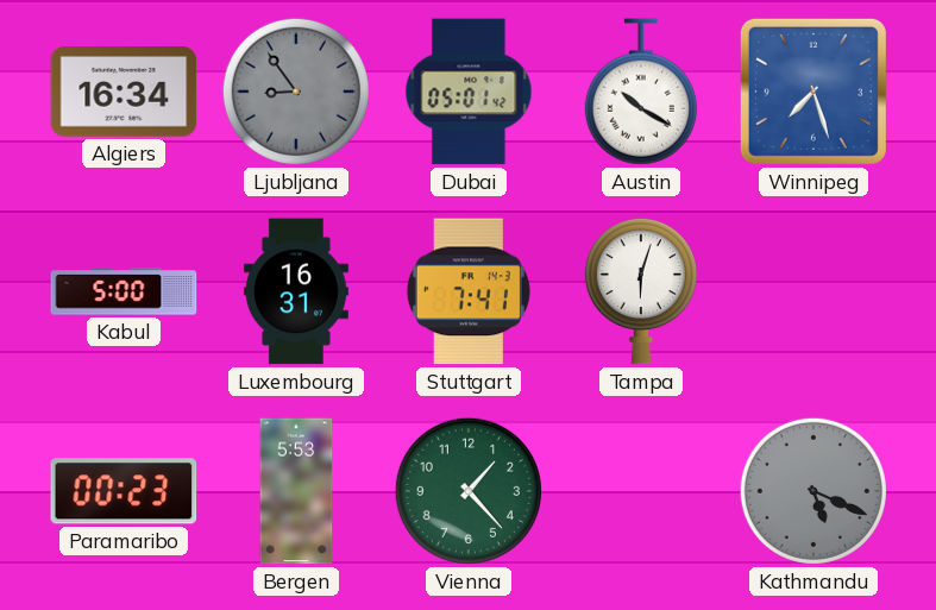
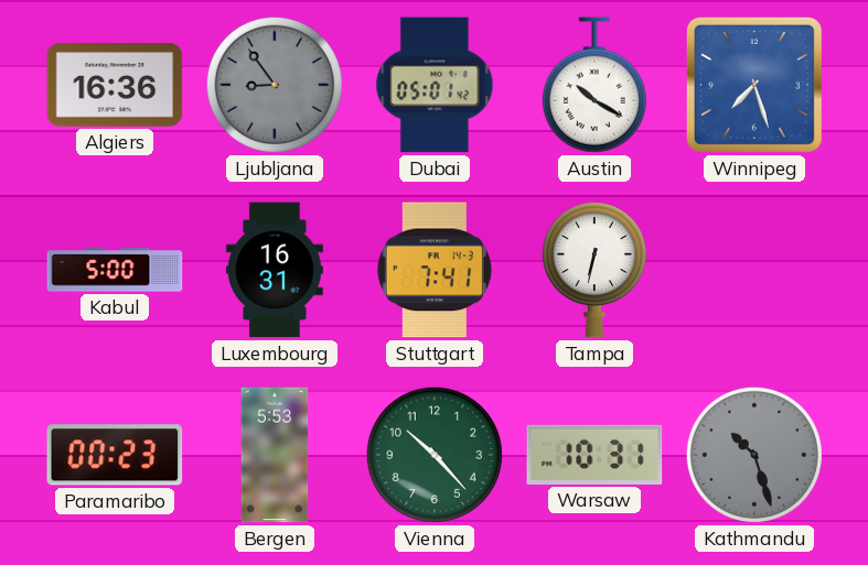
Algiers: 16:34 -> 16:36
Tampa: 6:03 -> 6:32
Vienna: 1:23 -> 10:23
Warsaw: none -> 10:31
Kathmandu: 5:19 -> 10:27
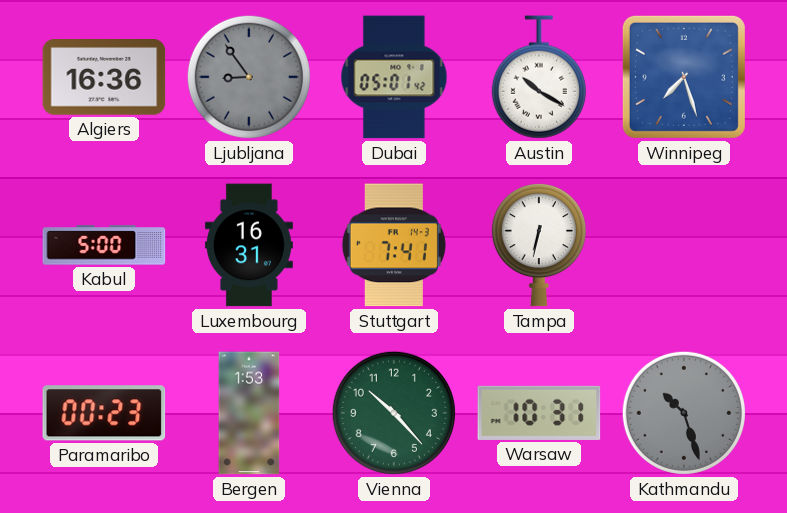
Bergen: 5:53 -> 1:53
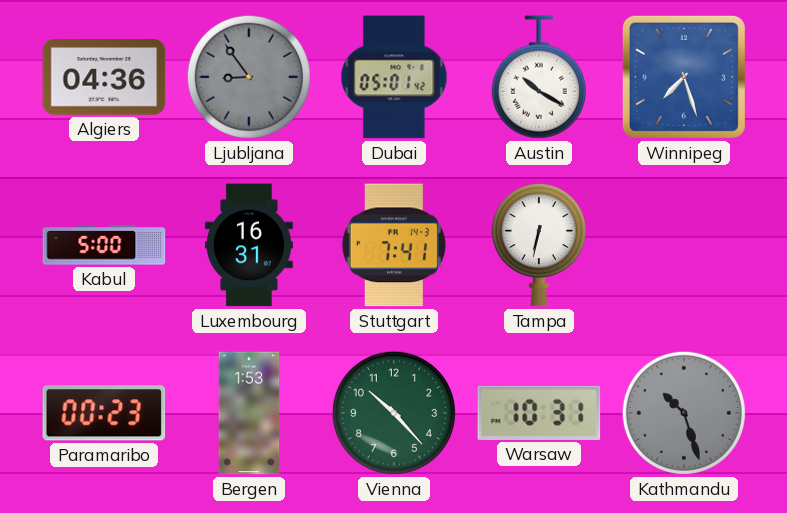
Algiers: 16:36 -> 04:36
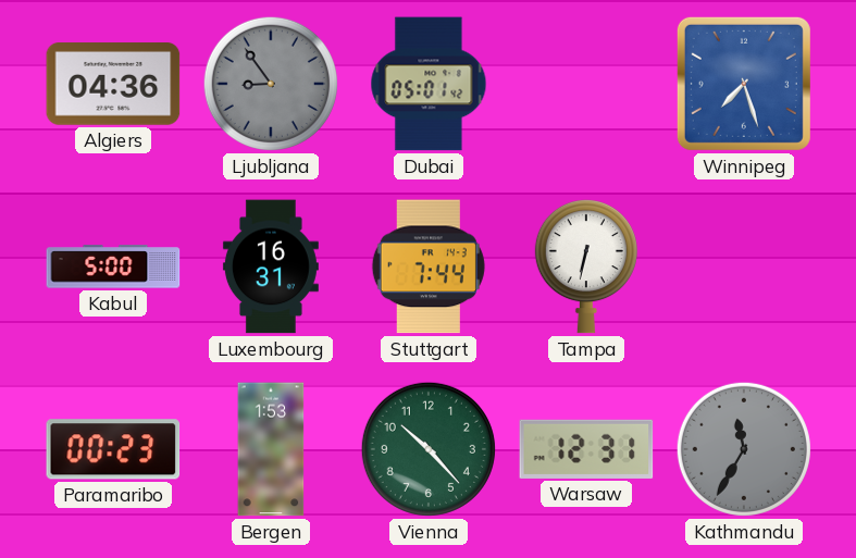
Austin: 10:20 -> none
Stuttgart: 7:41 -> 7:44
Warsaw: 10:31 -> 12:31
Kathmandu: 10:27 -> 11:35
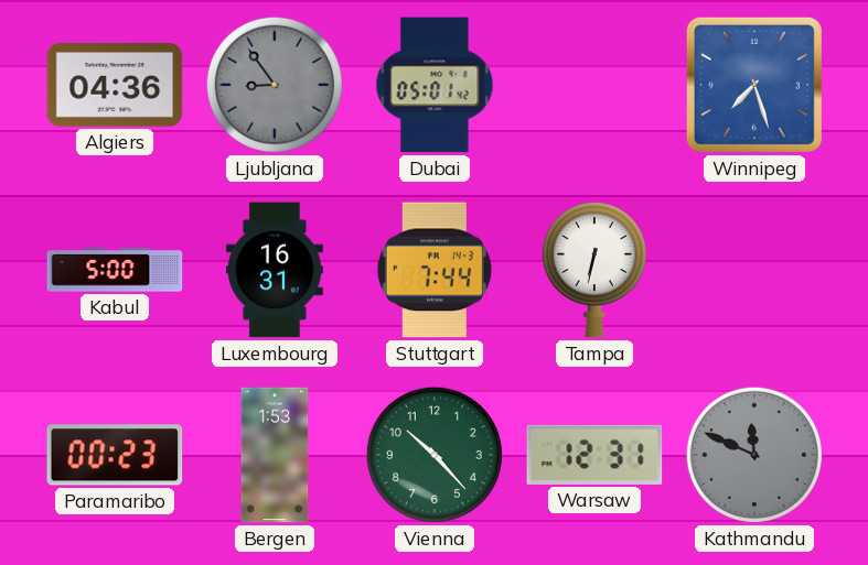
Kathmandu: 11:35 -> 11:49
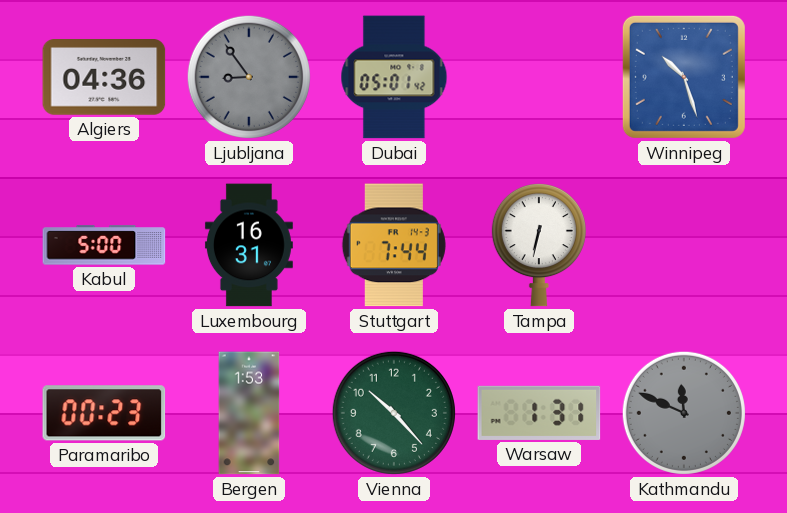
Winnipeg: 7:27 -> 10:27
Warsaw: 12:31 -> 1:31
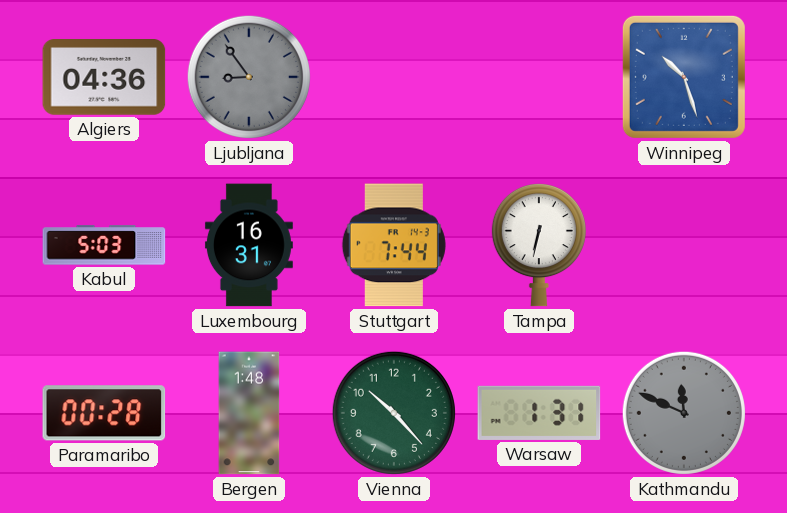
Dubai: 05:01 -> none
Kabul: 5:00 -> 5:03
Paramaribo: 00:23 -> 00:28
Bergen: 1:53 -> 1:48
